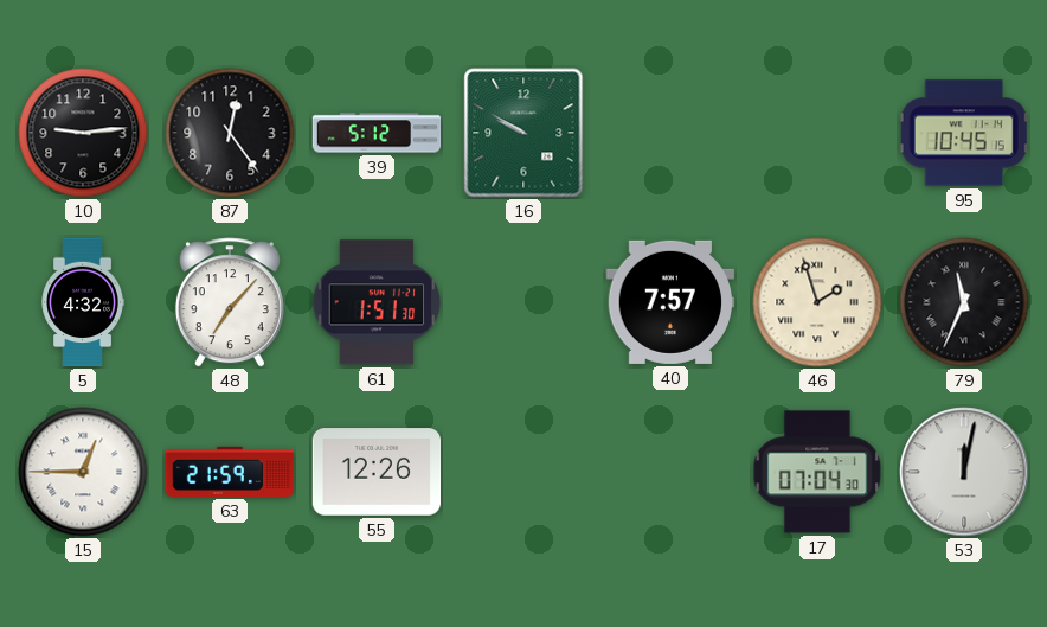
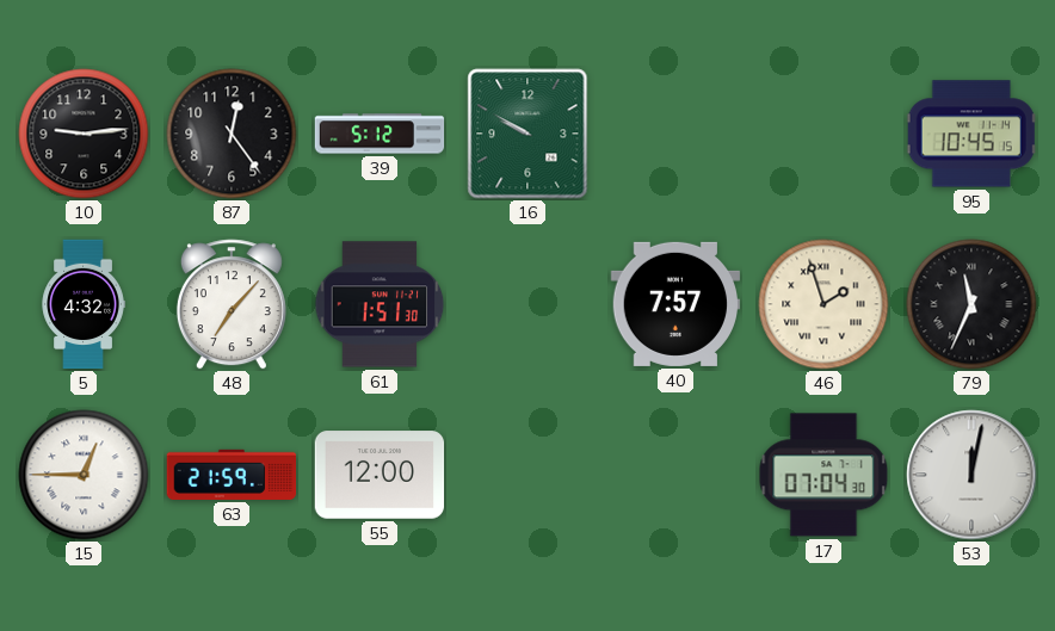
55: 12:26 -> 12:00
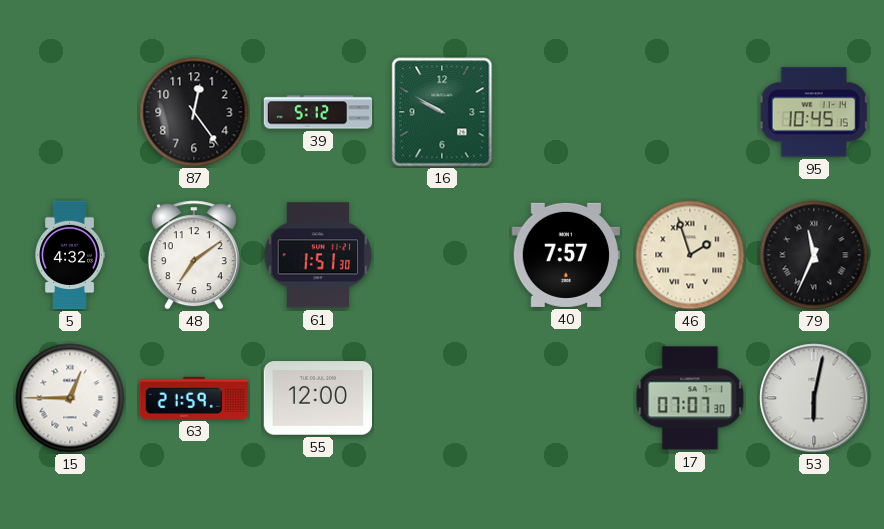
10: 9:14 -> none
48: 7:07 -> 7:09
17: 07:04 -> 07:07
53: 12:02 -> 6:02
